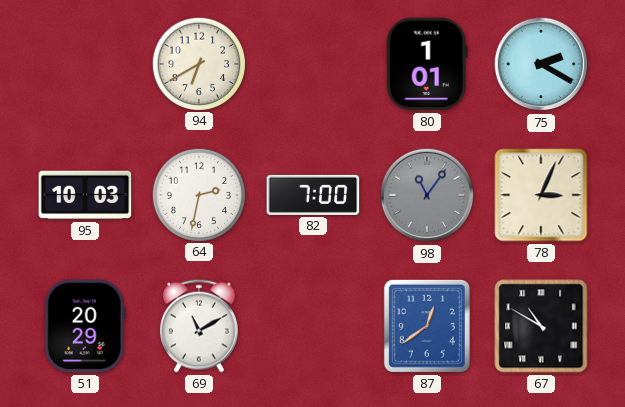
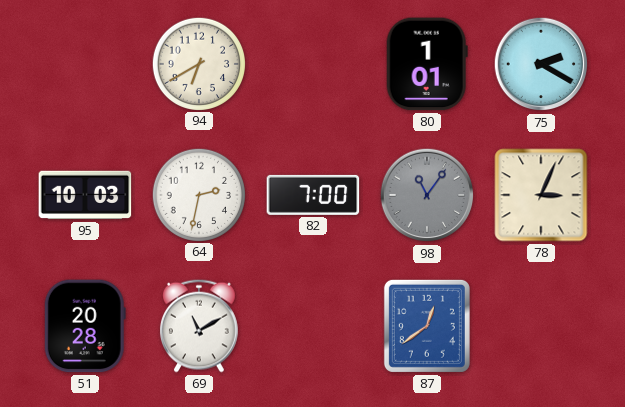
51: 20:29 -> 20:28
67: 10:50 -> none
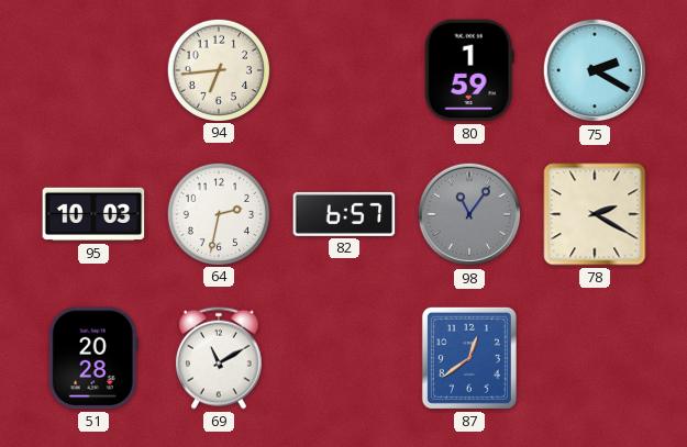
94: 6:40 -> 6:44
80: 1:01 -> 1:59
82: 7:00 -> 6:57
78: 3:04 -> 2:20
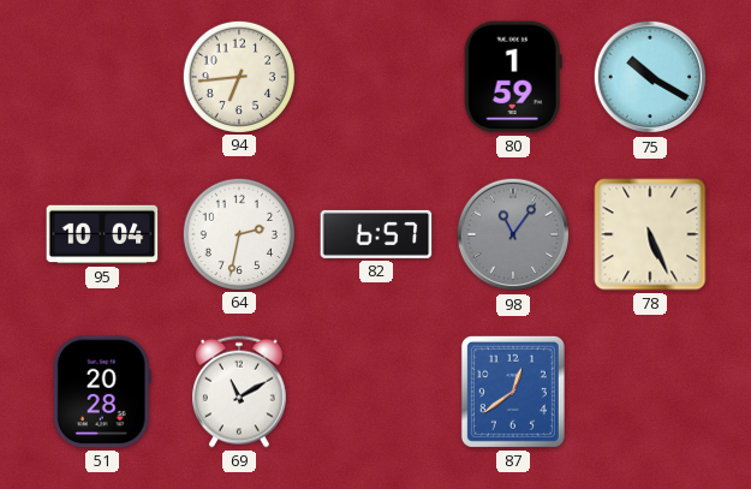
75: 2:20 -> 10:20
95: 10:03 -> 10:04
78: 2:20 -> 5:26
